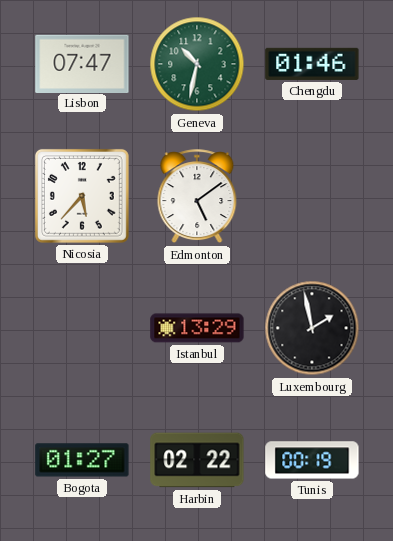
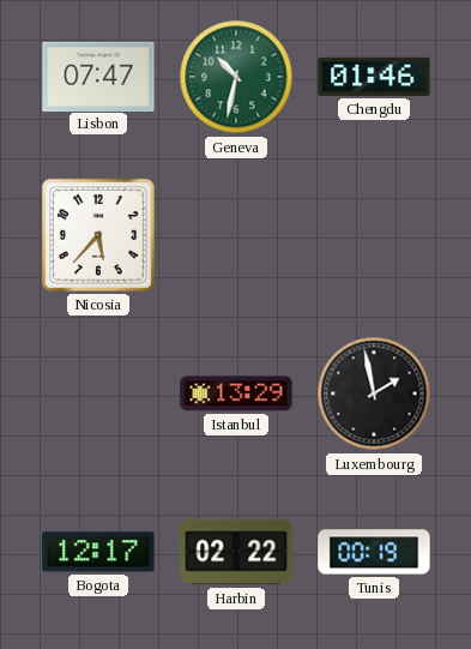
Edmonton: 5:09 -> none
Bogota: 01:27 -> 12:17
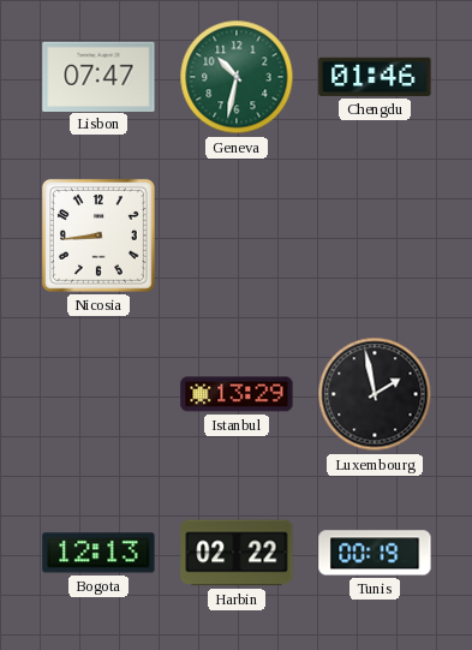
Nicosia: 5:37 -> 8:44
Bogota: 12:17 -> 12:13
